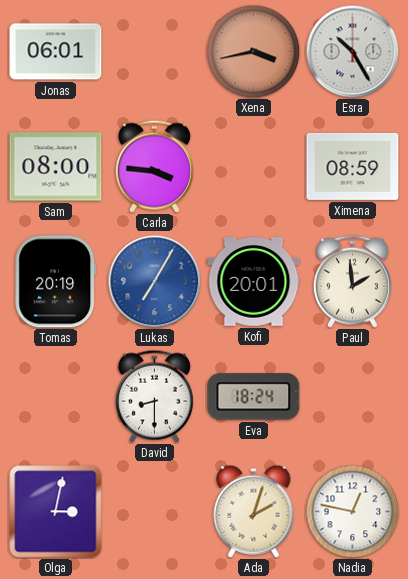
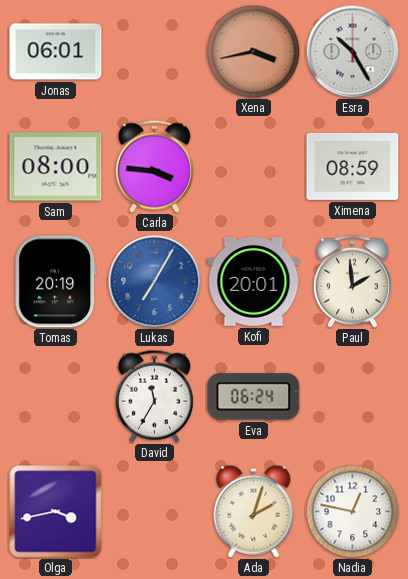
David: 8:30 -> 11:35
Eva: 18:24 -> 06:24
Olga: 3:02 -> 3:43
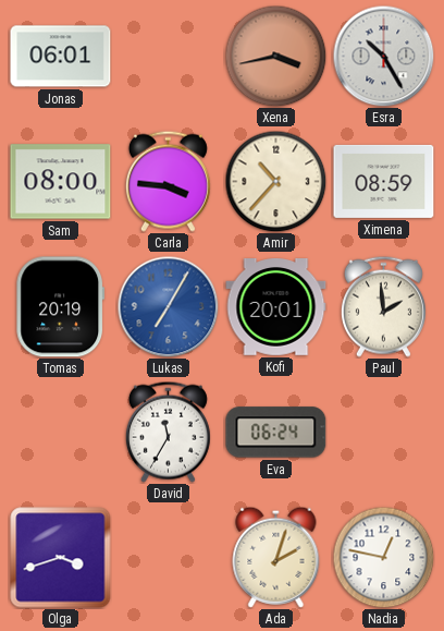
Amir: none -> 10:37
Olga: 3:43 -> 3:42
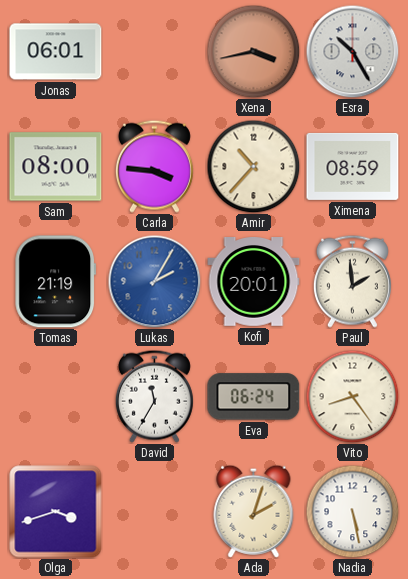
Tomas: 20:19 -> 21:19
Lukas: 7:05 -> 2:05
Vito: none -> 8:24
Nadia: 12:47 -> 5:28
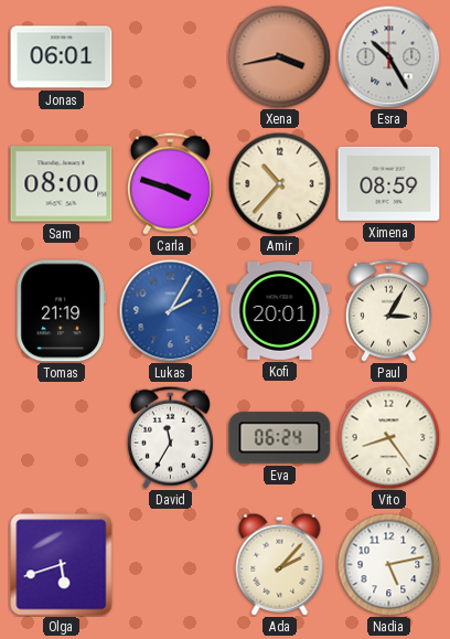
Carla: 3:46 -> 3:48
Paul: 1:59 -> 3:05
Olga: 3:42 -> 5:42
Ada: 2:03 -> 2:07
Nadia: 5:28 -> 5:13
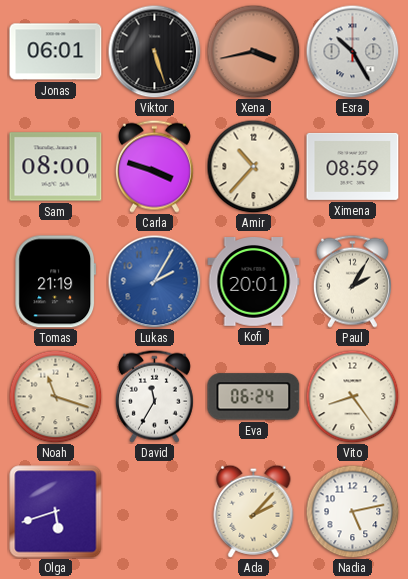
Viktor: none -> 5:27
Paul: 3:05 -> 2:05
Noah: none -> 11:18
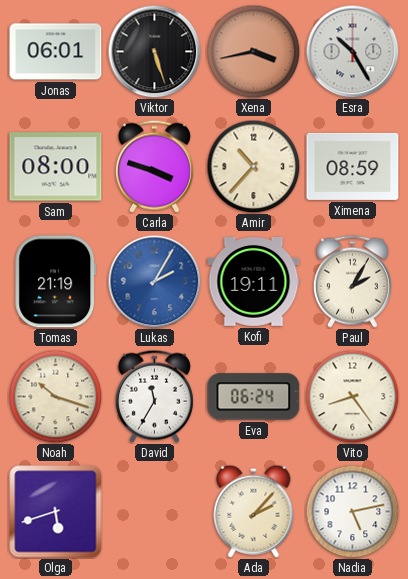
Kofi: 20:01 -> 19:11
Noah: 11:18 -> 10:18
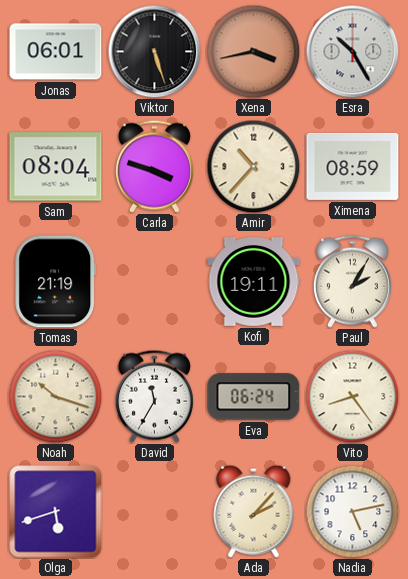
Sam: 08:00 -> 08:04
Lukas: 2:05 -> none
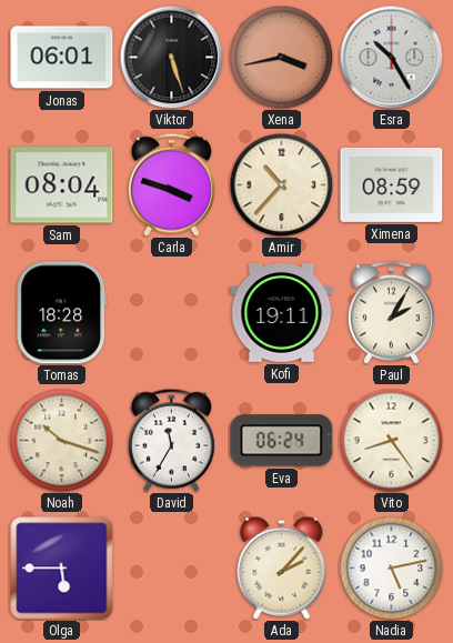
Tomas: 21:19 -> 18:28
Olga: 5:42 -> 5:45
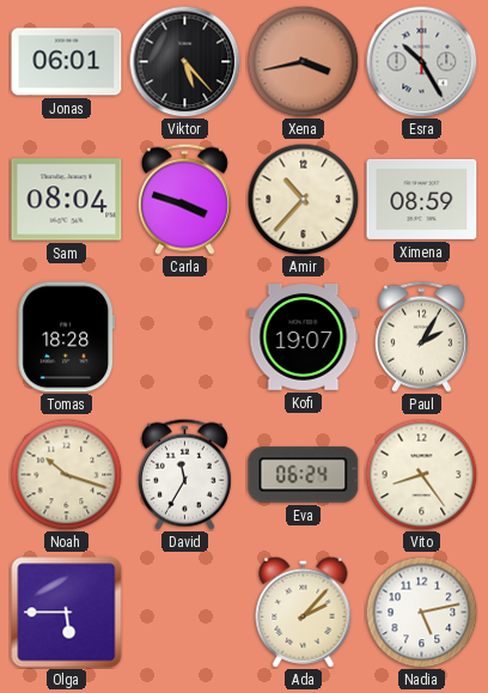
Viktor: 5:27 -> 5:23
Kofi: 19:11 -> 19:07
